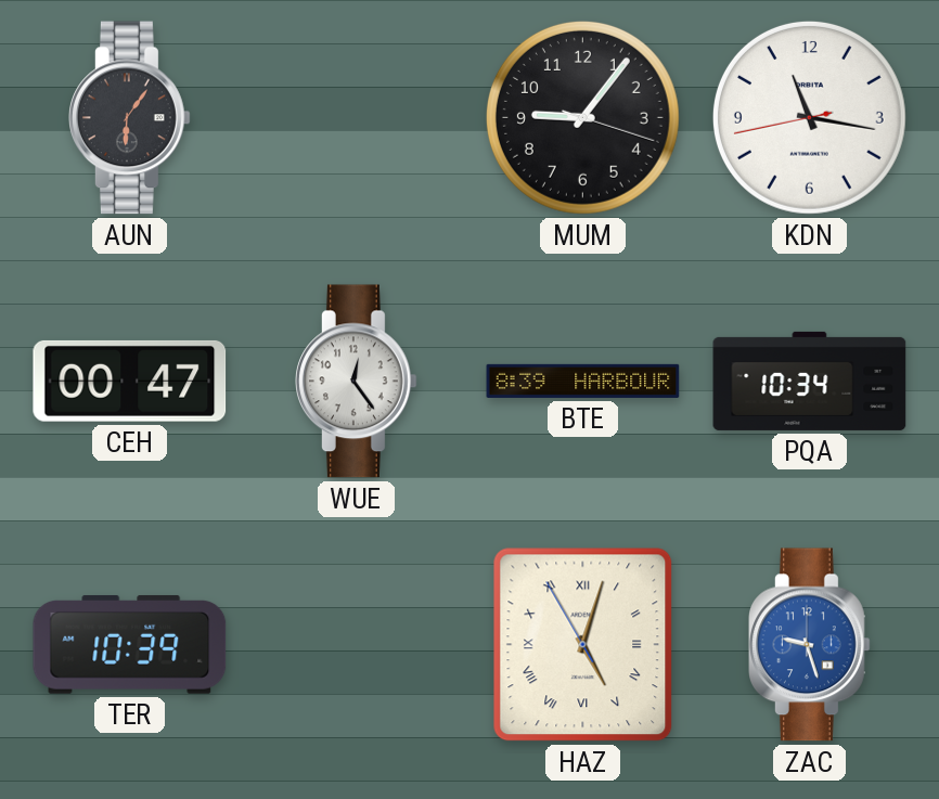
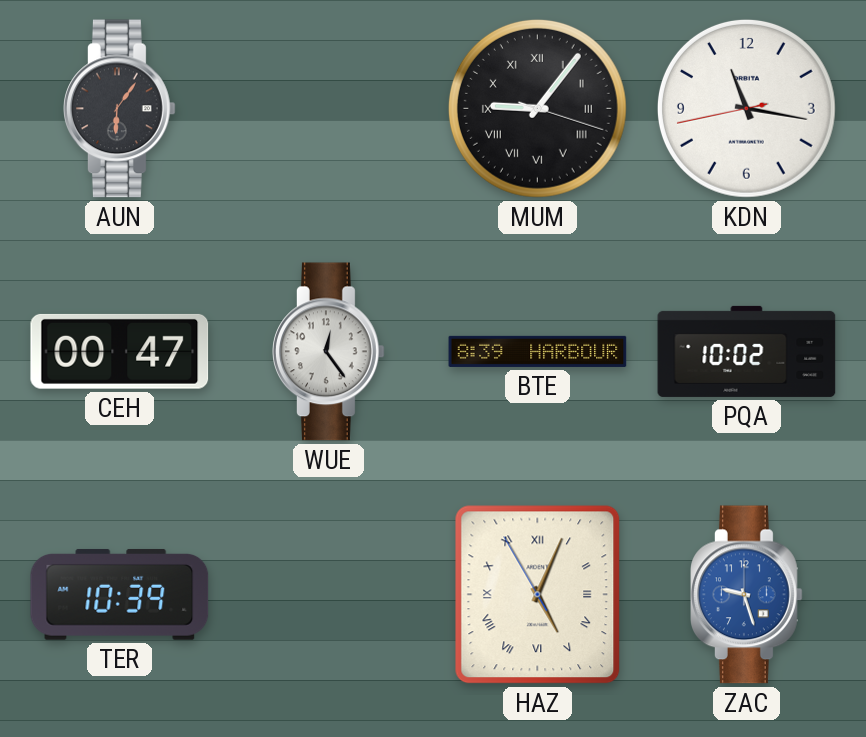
MUM numerals: Arabic -> Roman
PQA: 10:34 -> 10:02
HAZ: 5:02 -> 5:03
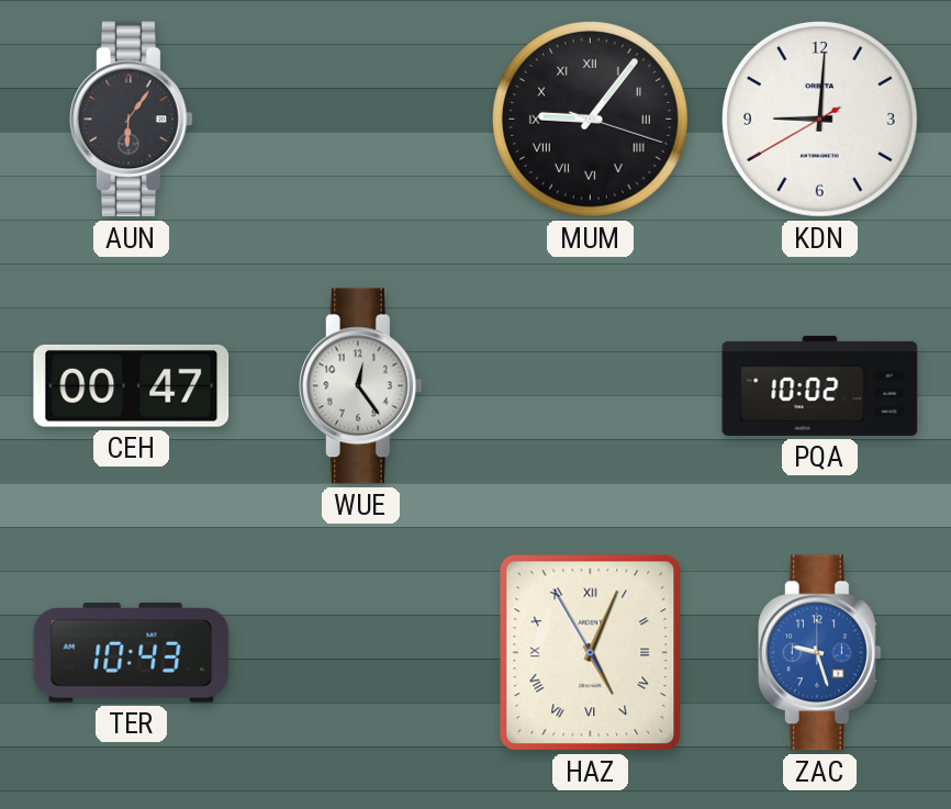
KDN: 11:16 -> 9:00
BTE: 8:39 -> none
TER: 10:39 -> 10:43
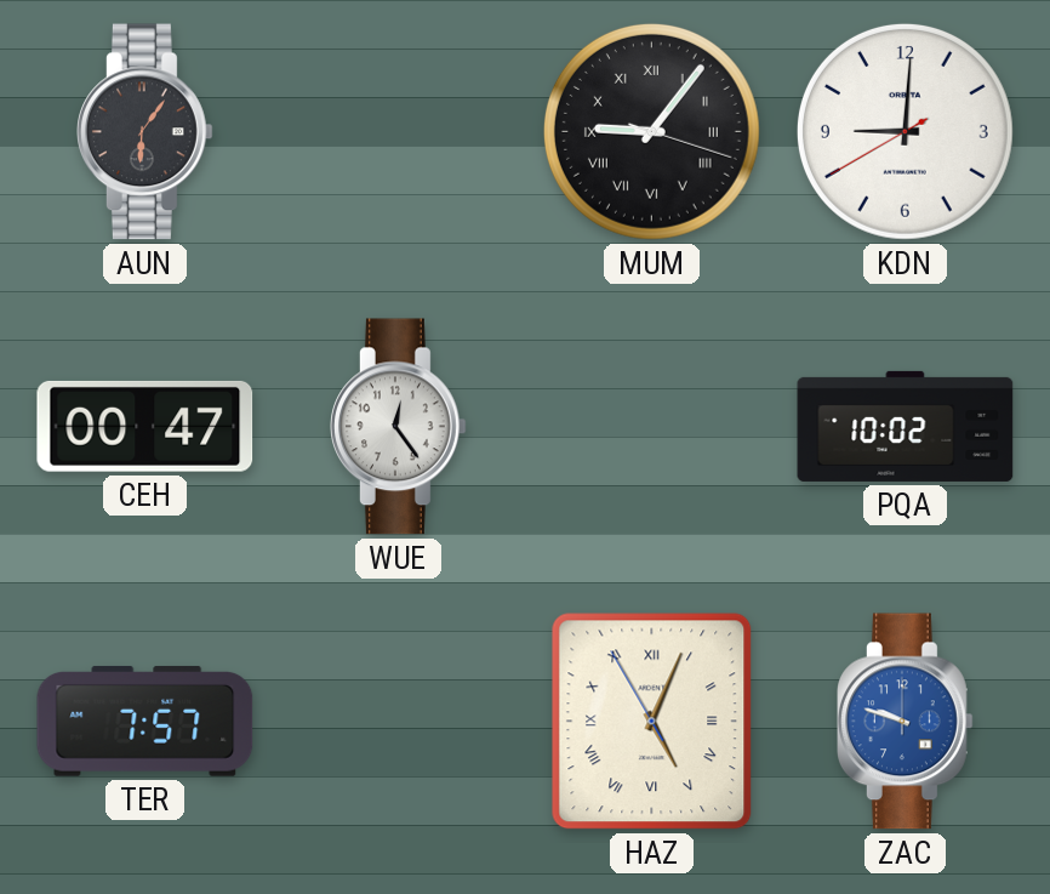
TER: 10:43 -> 7:57
ZAC: 9:27 -> 9:48
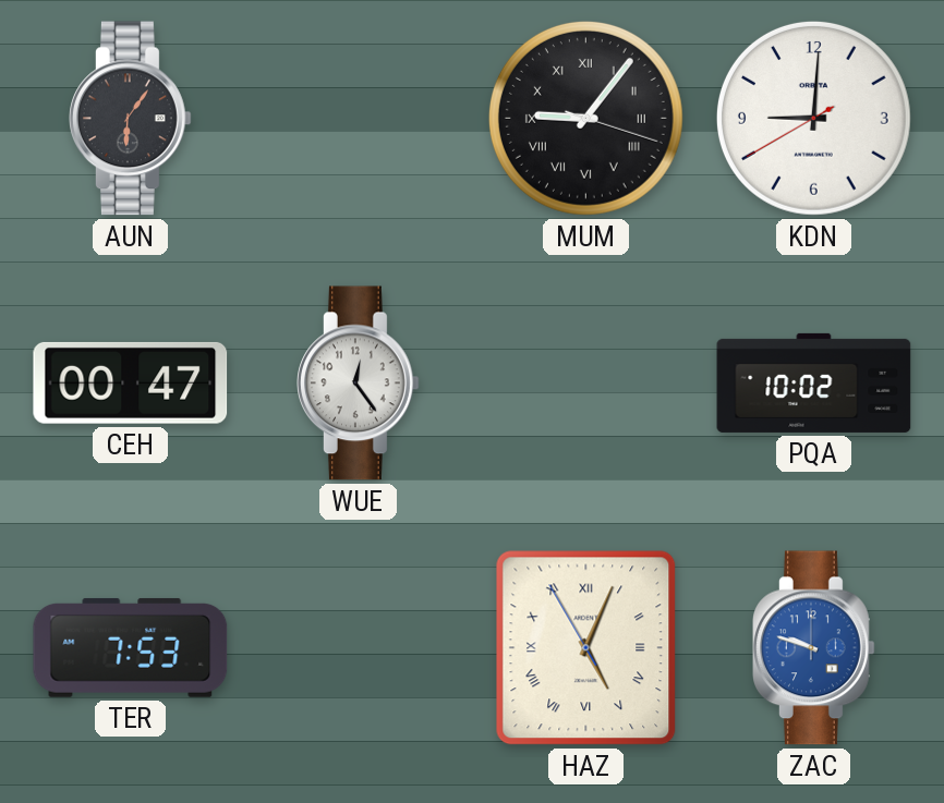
TER: 7:57 -> 7:53
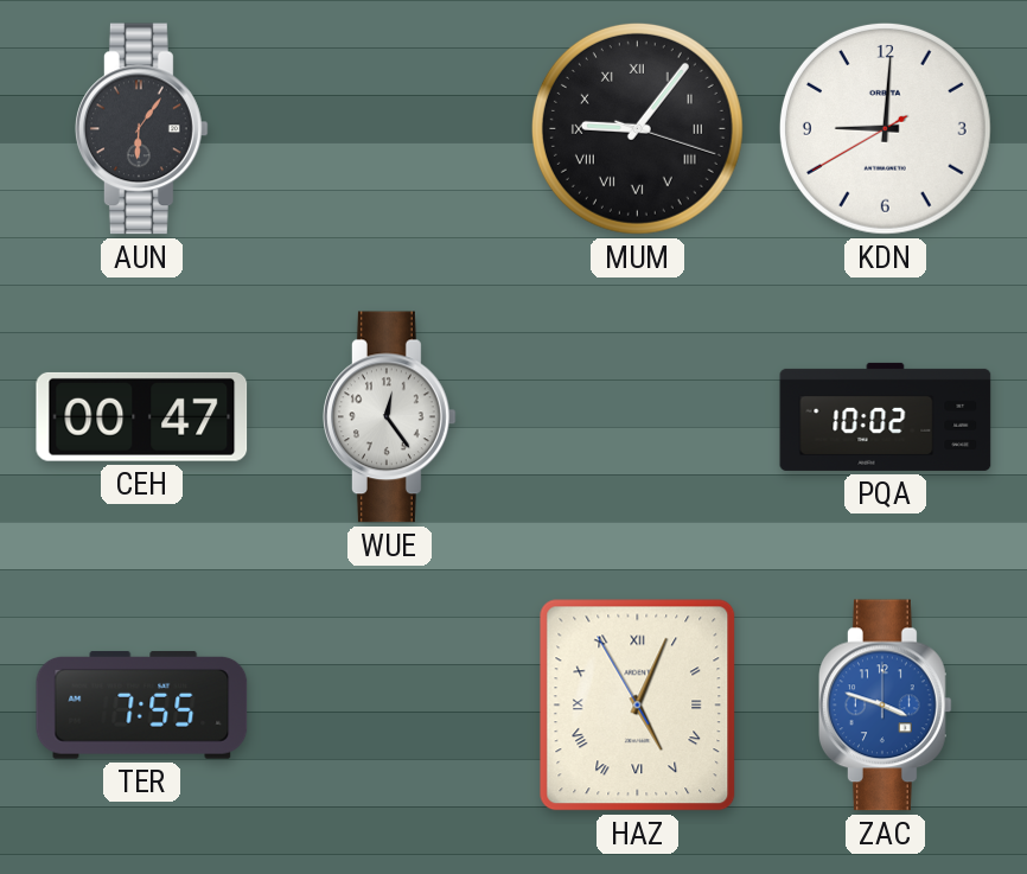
TER: 7:53 -> 7:55
ZAC: 9:48 -> 3:48
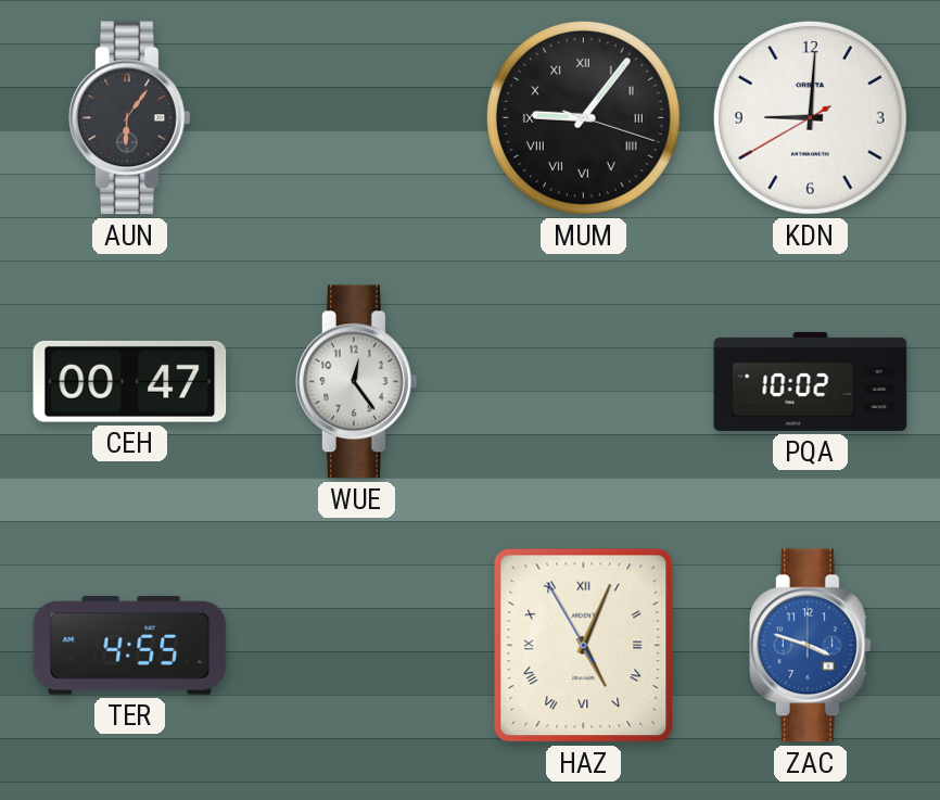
TER: 7:55 -> 4:55
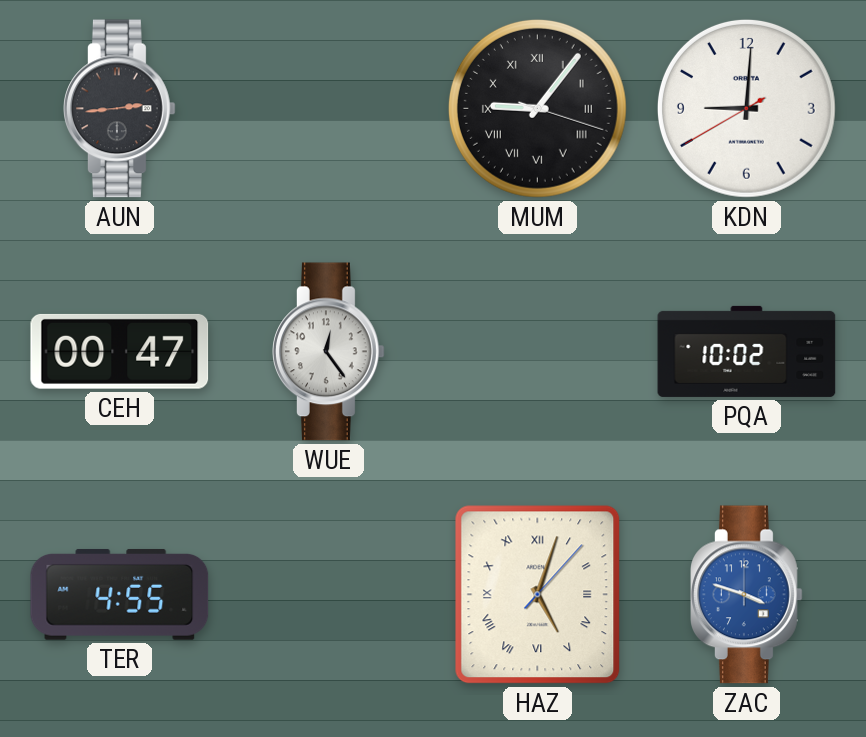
AUN: 6:06 -> 2:44
HAZ: 5:03:55 -> 5:03:07
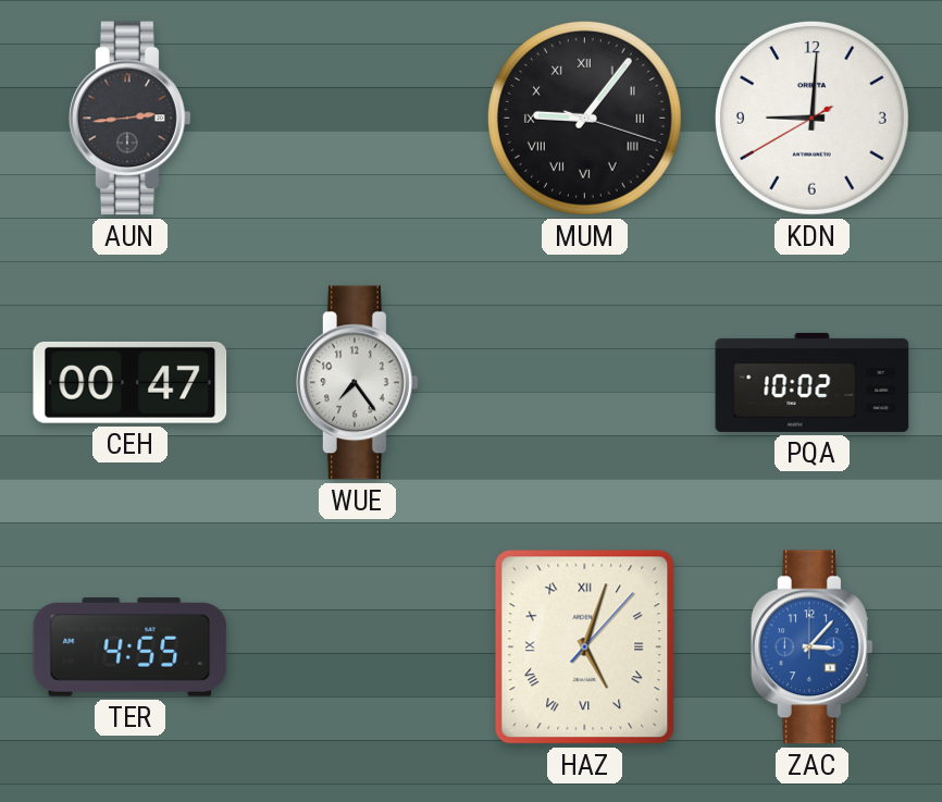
WUE: 12:24 -> 7:24
ZAC: 3:48 -> 3:07
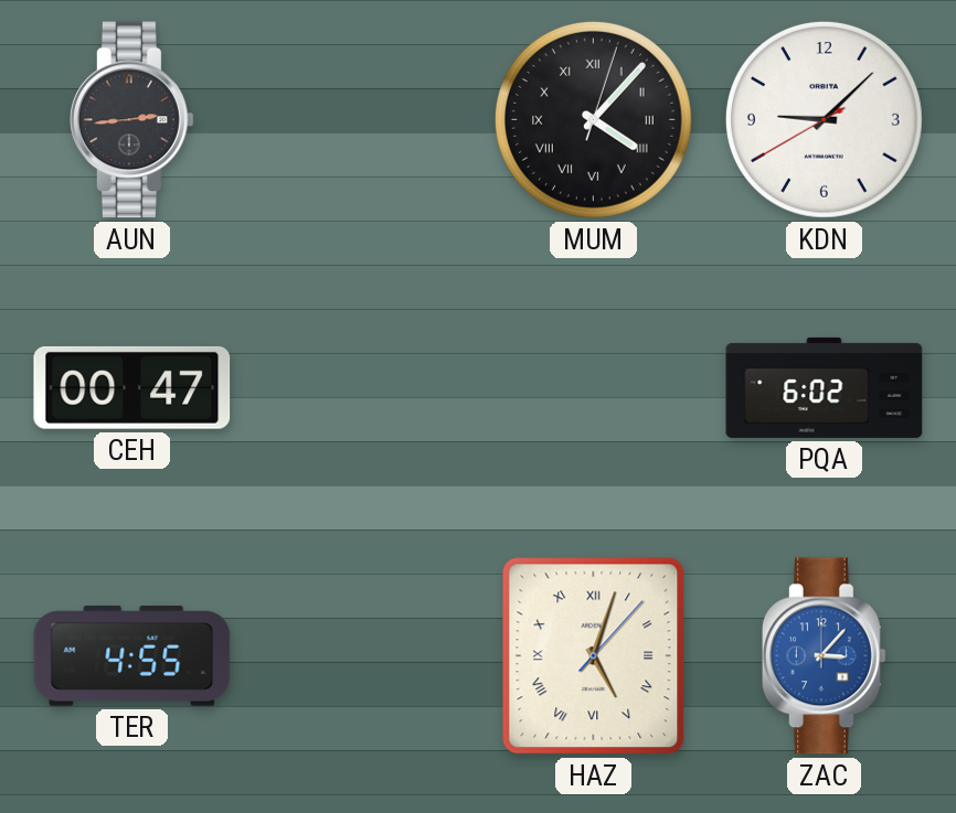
MUM: 9:06 -> 4:07
KDN: 9:00 -> 9:07
WUE: 7:24 -> none
PQA: 10:02 -> 6:02
